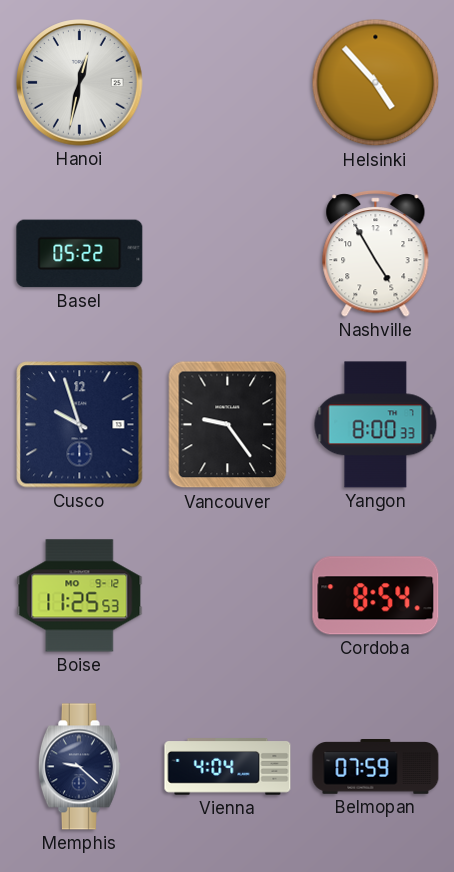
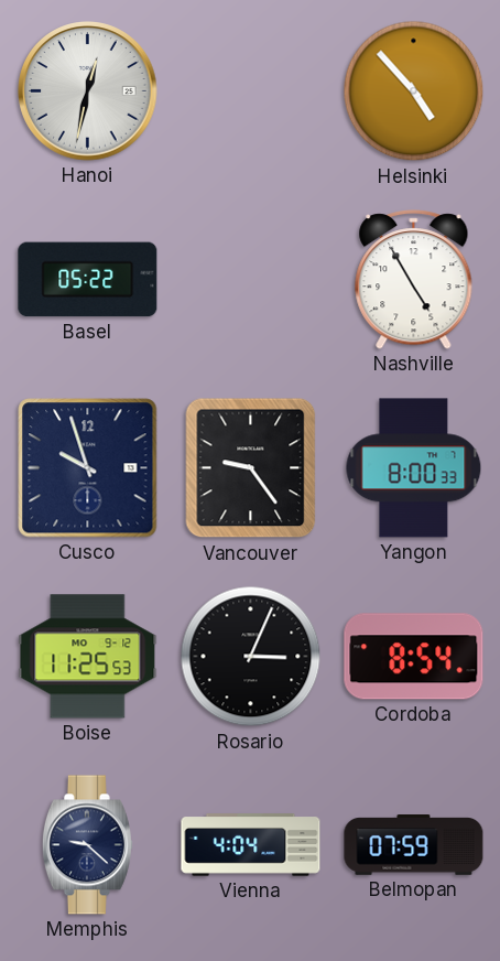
Rosario: none -> 3:04
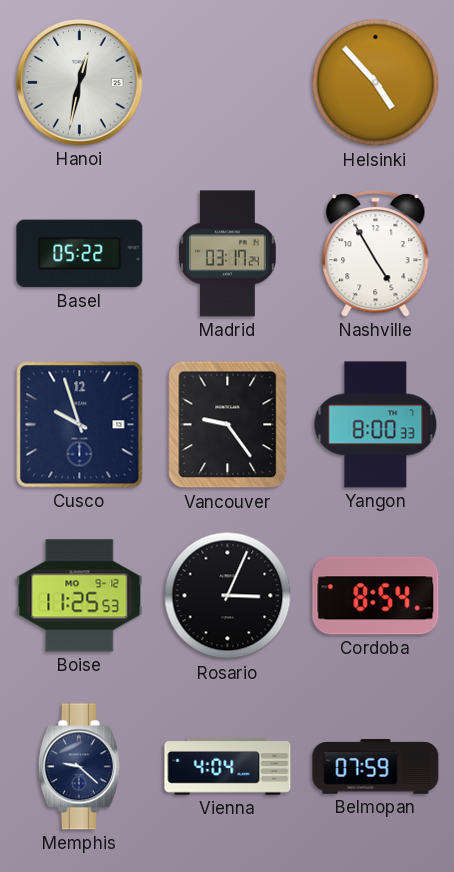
Madrid: none -> 03:17
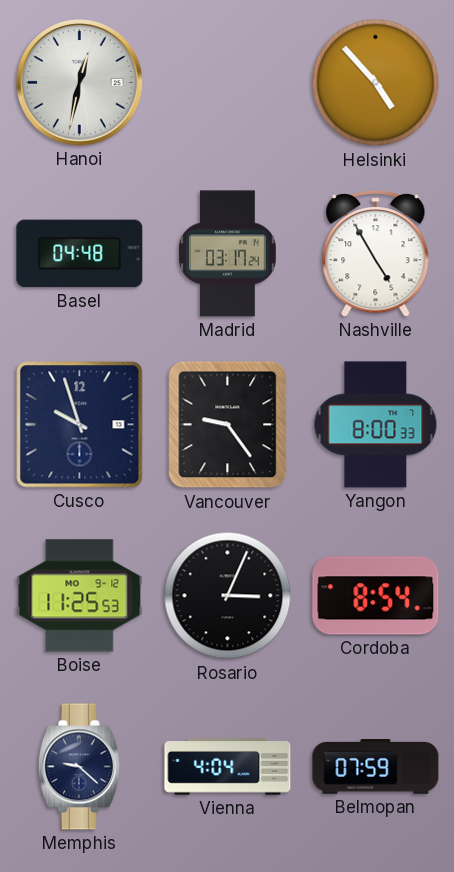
Basel: 05:22 -> 04:48
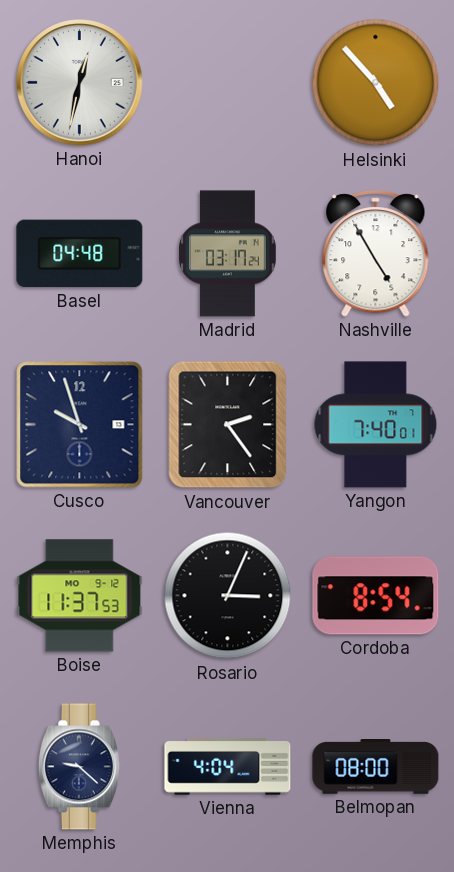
Vancouver: 9:24 -> 2:24
Yangon: 8:00 -> 7:40
Boise: 11:25 -> 11:37
Belmopan: 07:59 -> 08:00
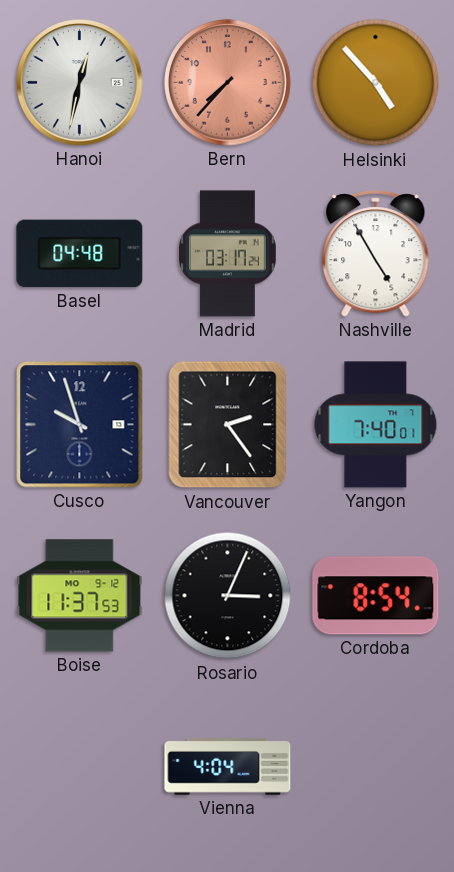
Bern: none -> 7:37
Memphis: 9:22 -> none
Belmopan: 08:00 -> none
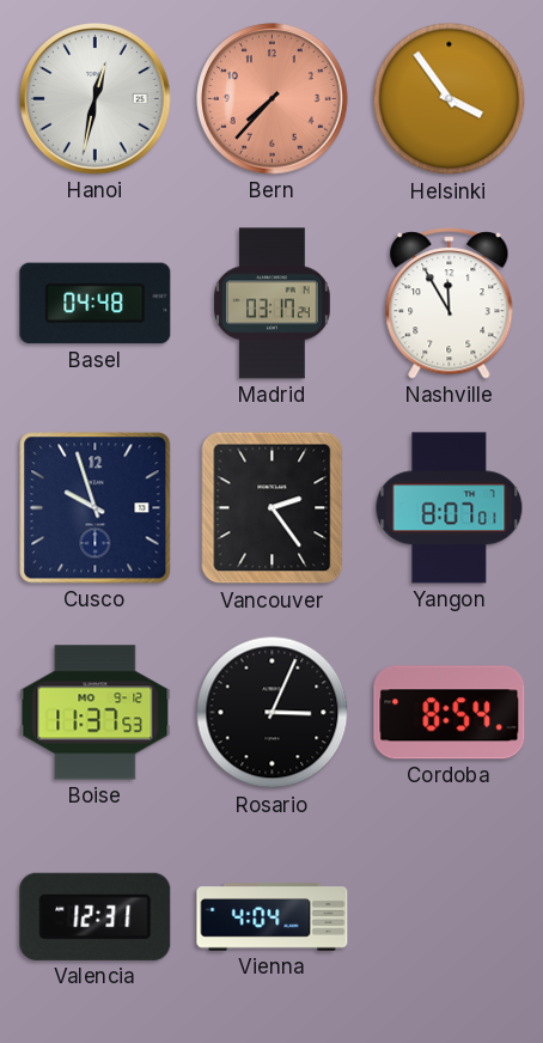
Helsinki: 4:53 -> 3:54
Nashville: 4:55 -> 11:55
Yangon: 7:40 -> 8:07
Valencia: none -> 12:31
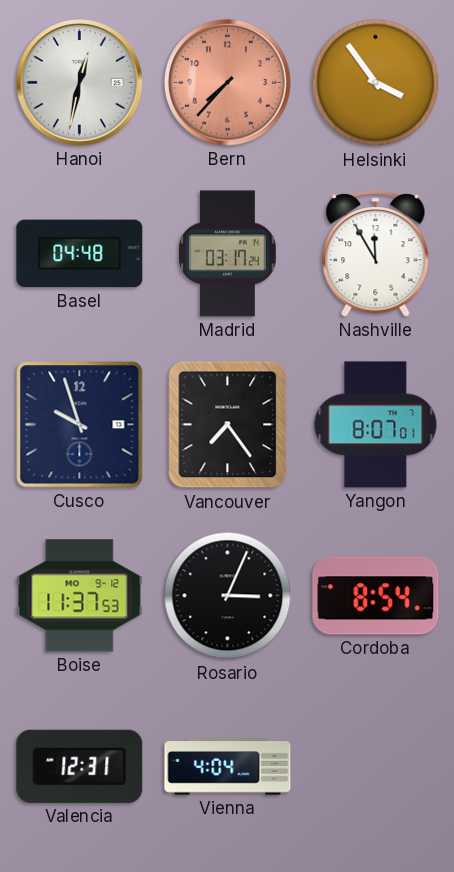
Vancouver: 2:24 -> 7:24
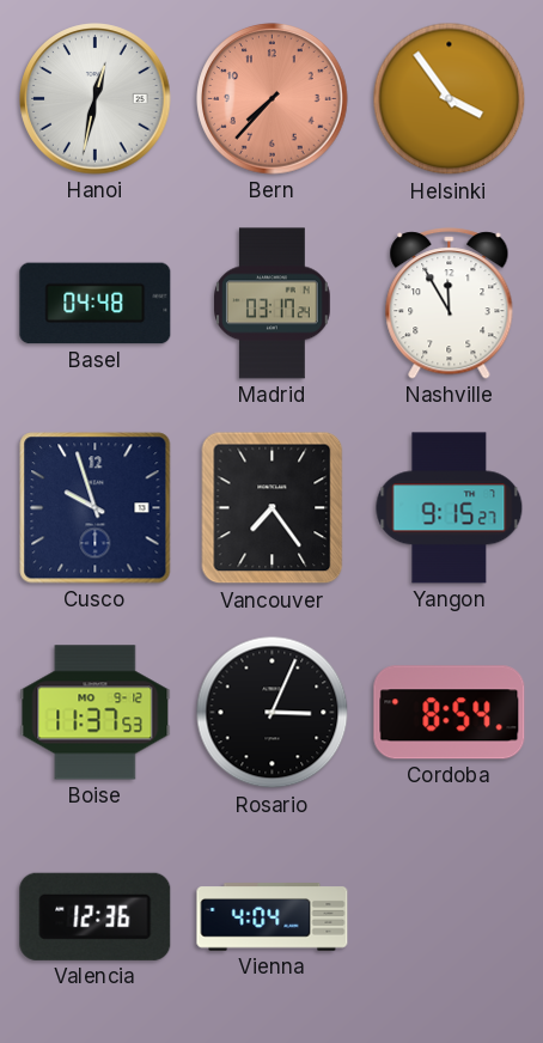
Yangon: 8:07 -> 9:15
Valencia: 12:31 -> 12:36
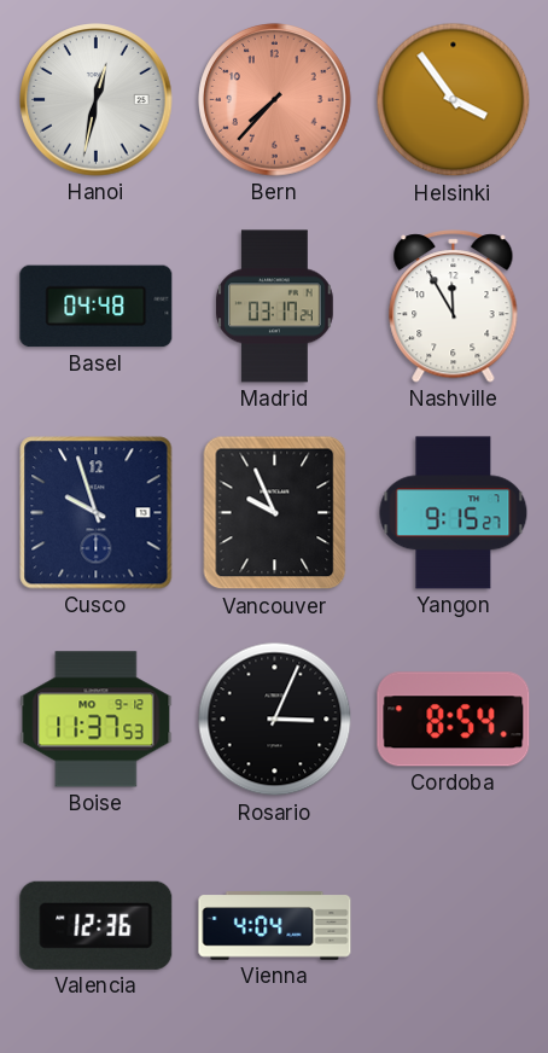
Vancouver: 7:24 -> 9:56
